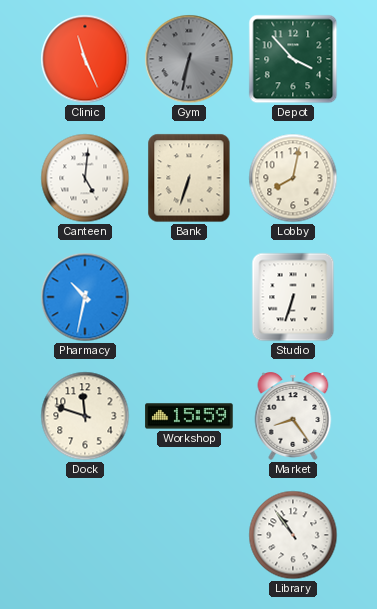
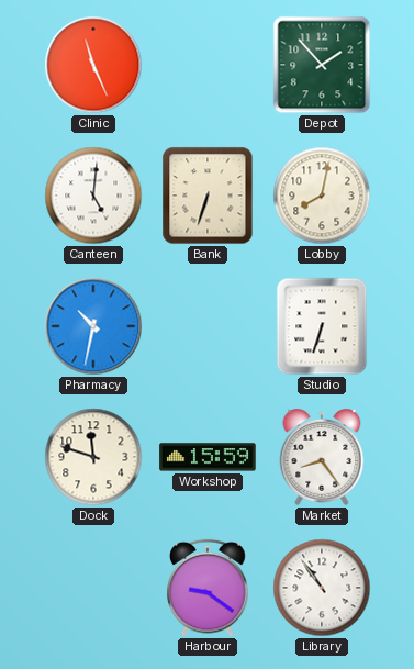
Gym: 6:32 -> none
Depot: 3:53 -> 1:53
Harbour: none -> 9:21
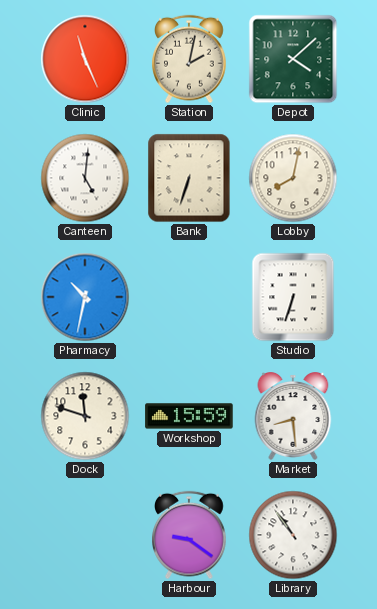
Station: none -> 2:02
Depot: 1:53 -> 4:08
Market: 8:24 -> 8:29
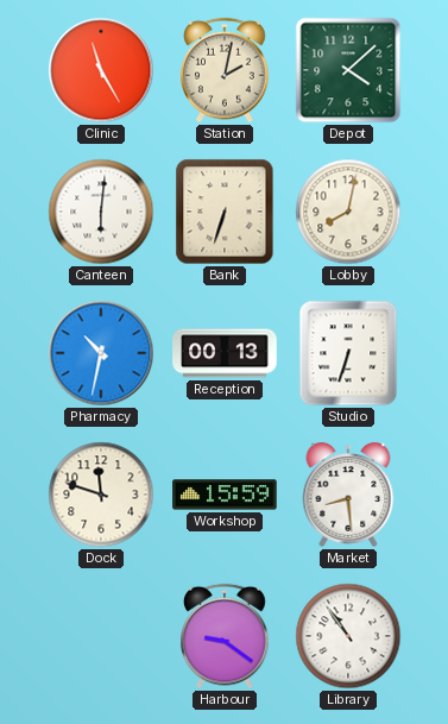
Clinic: 11:26 -> 11:25
Canteen: 5:01 -> 6:01
Reception: none -> 00:13
